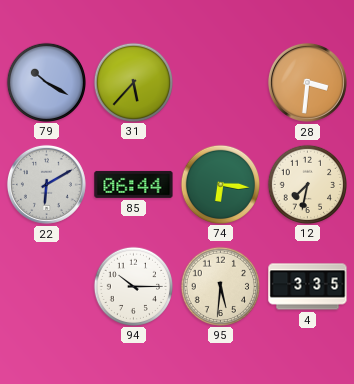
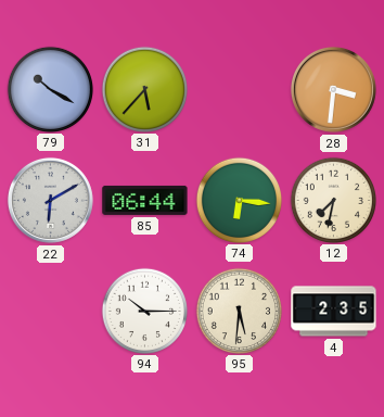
4: 3:35 -> 2:35
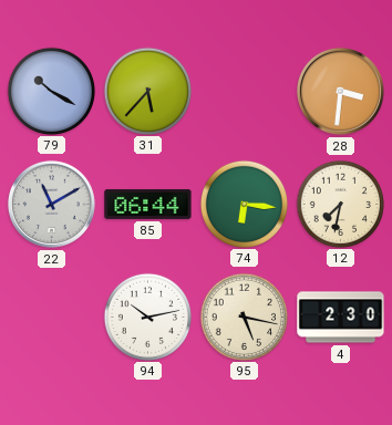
22: 6:10 -> 11:10
94: 10:15 -> 10:13
95: 5:31 -> 5:17
4: 2:35 -> 2:30
